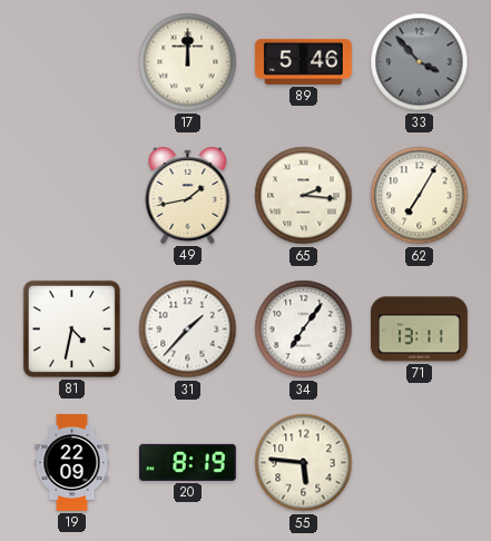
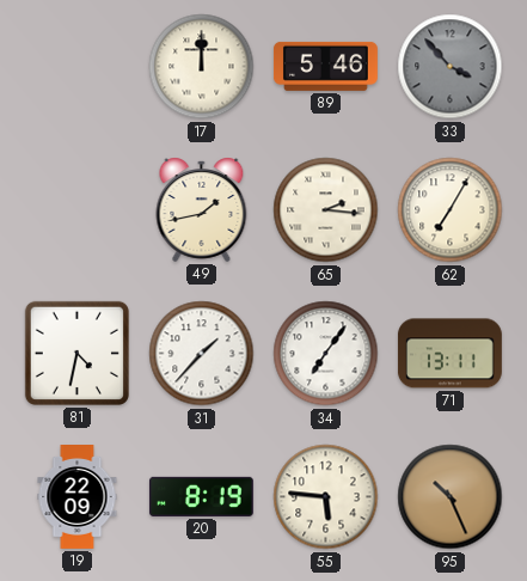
95: none -> 10:26
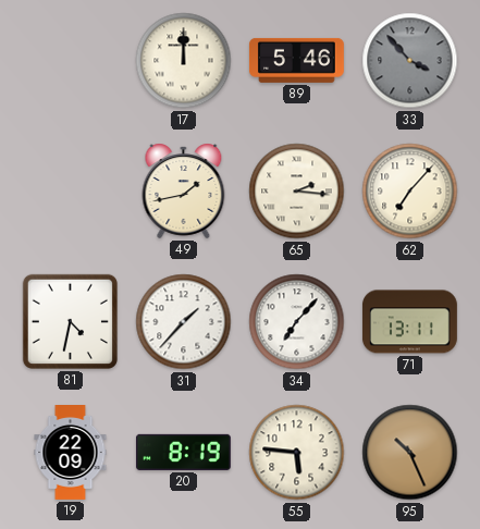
62: 7:05 -> 7:07
34: 7:06 -> 7:07
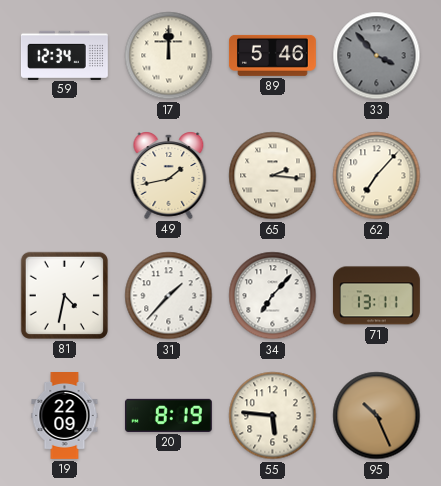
59: none -> 12:34
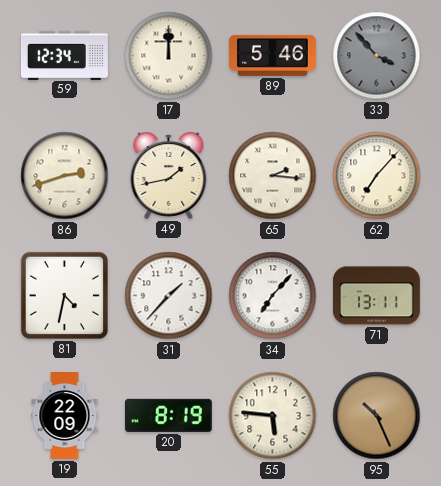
86: none -> 2:42
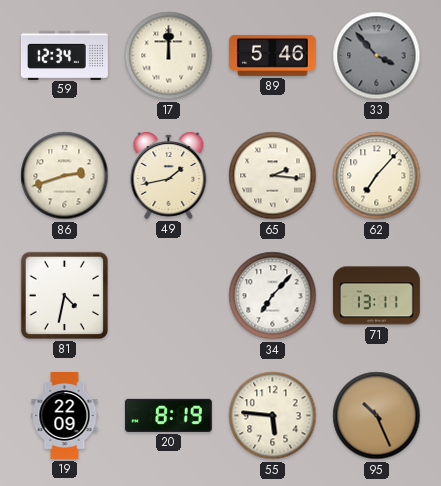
31: 1:37 -> none
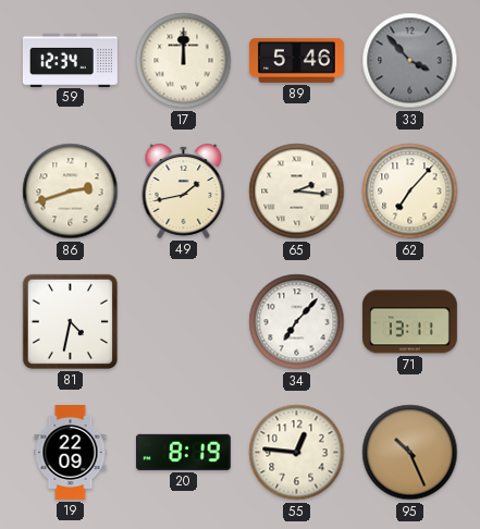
55: 5:46 -> 12:46
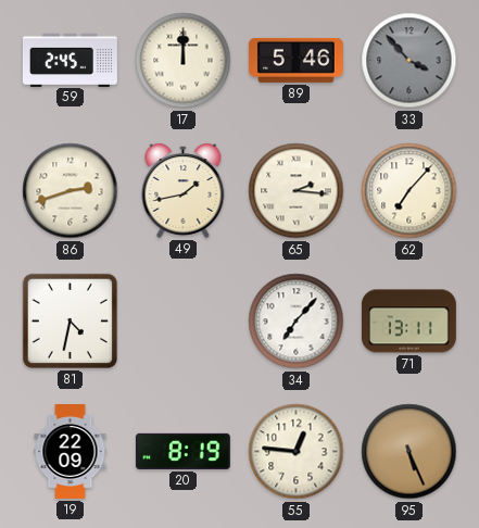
59: 12:34 -> 2:45
95: 10:26 -> 5:26
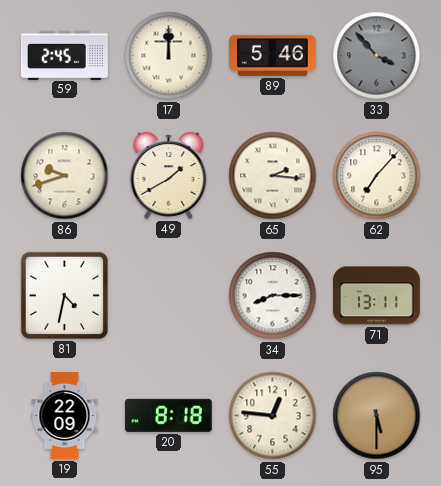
86: 2:42 -> 9:42
49: 1:43 -> 1:40
34: 7:07 -> 8:15
20: 8:19 -> 8:18
95: 5:26 -> 5:30
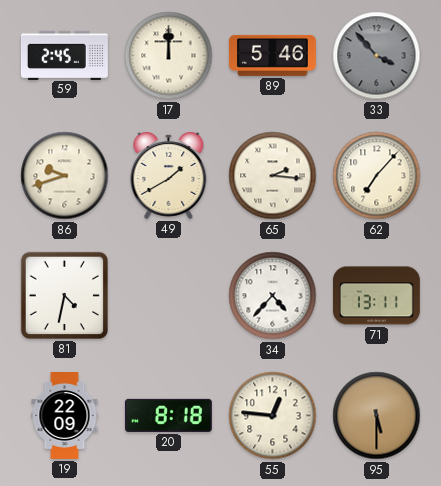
34: 8:15 -> 4:37
